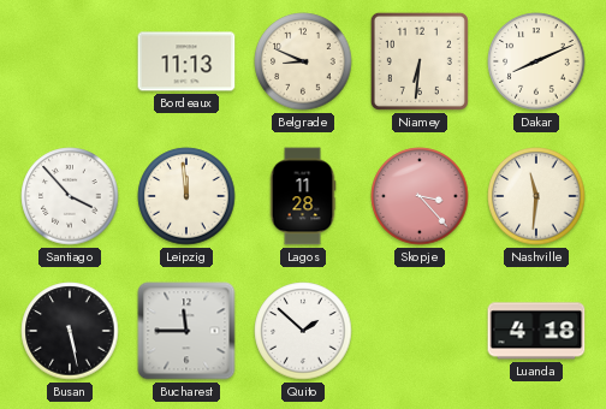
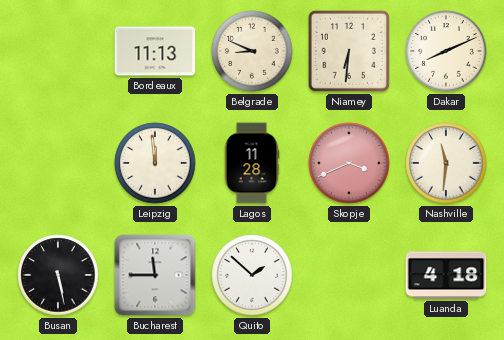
Santiago: 3:53 -> none
Skopje: 3:23 -> 3:41
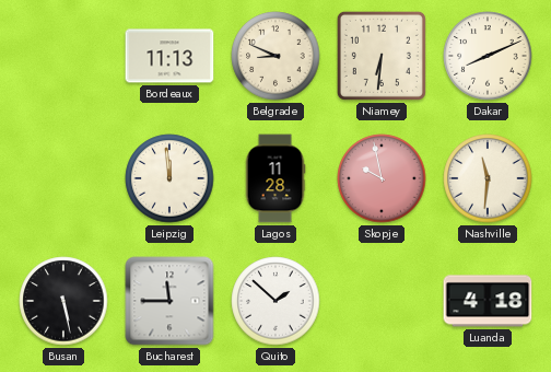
Skopje: 3:41 -> 9:58
